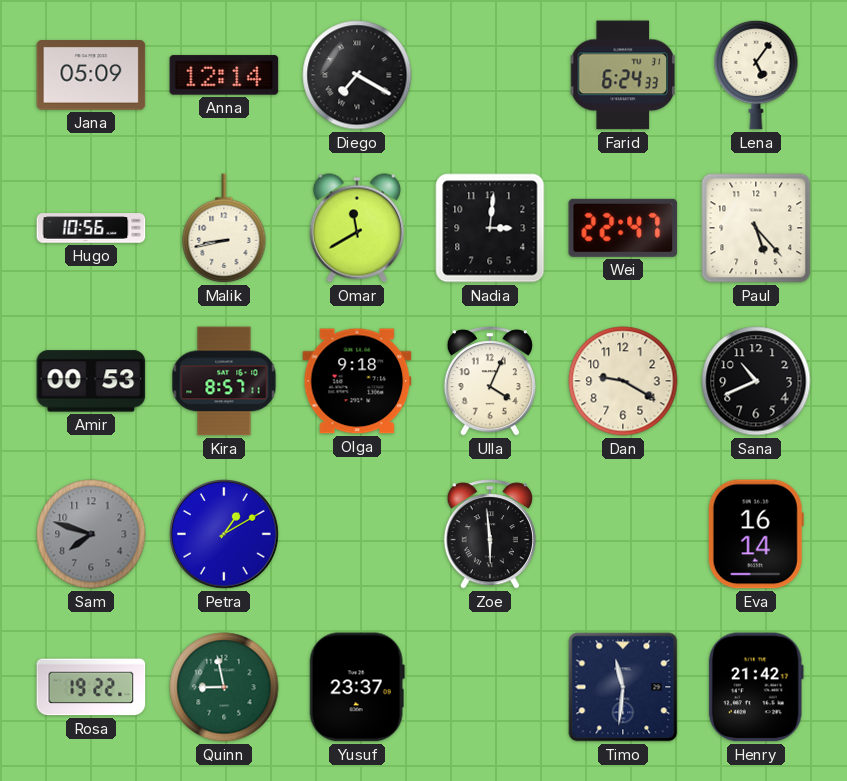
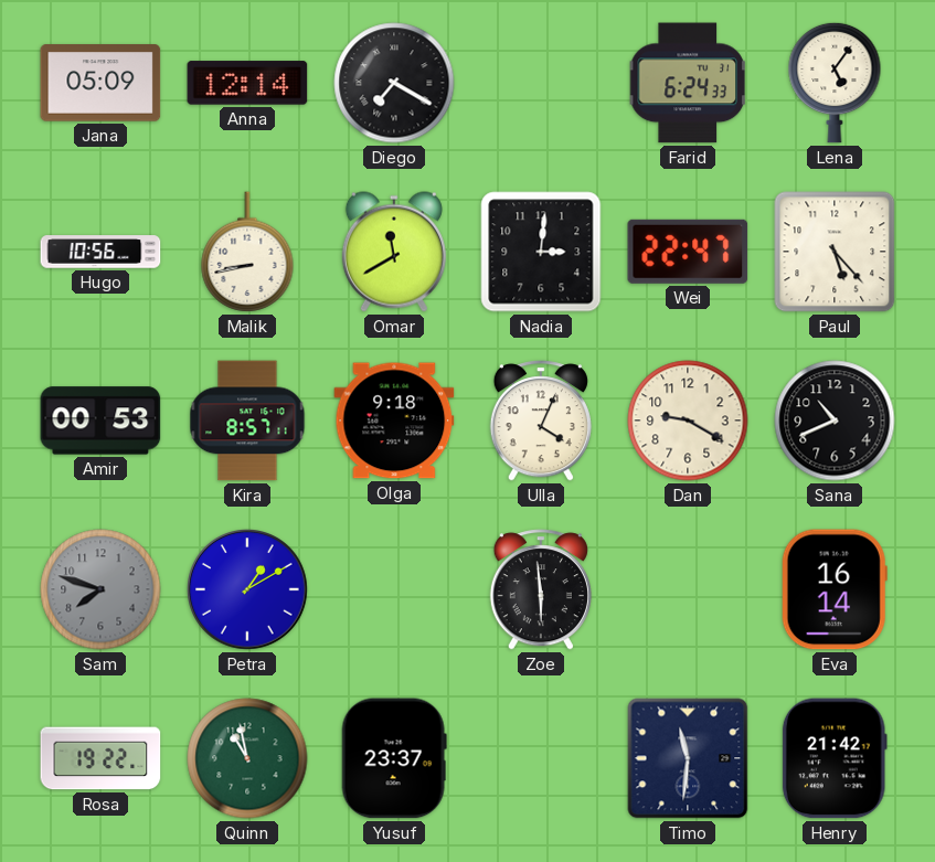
Quinn: 8:58 -> 10:58
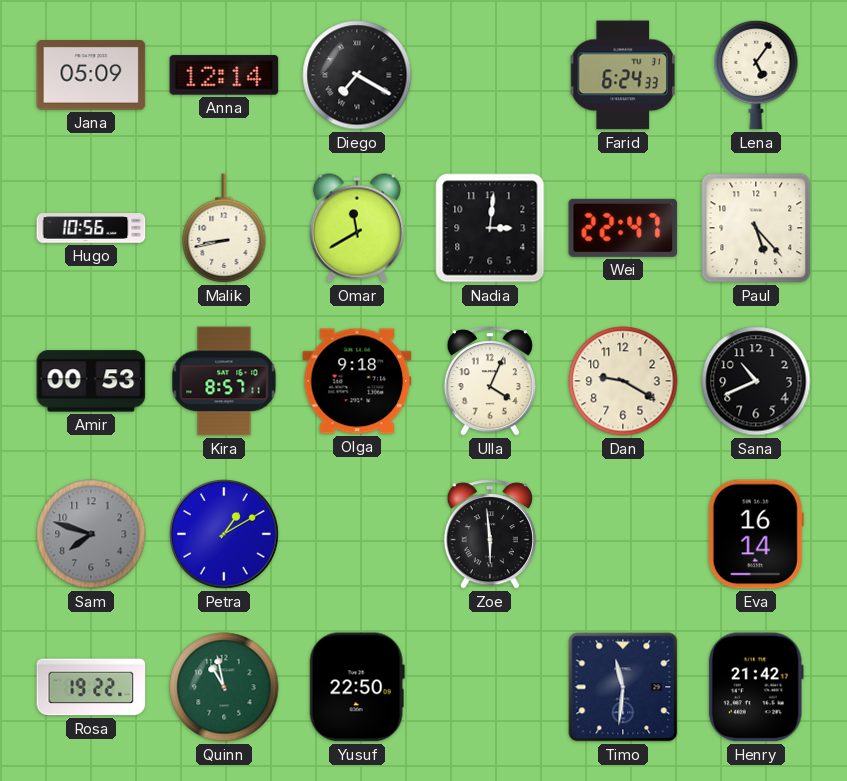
Yusuf: 23:37 -> 22:50
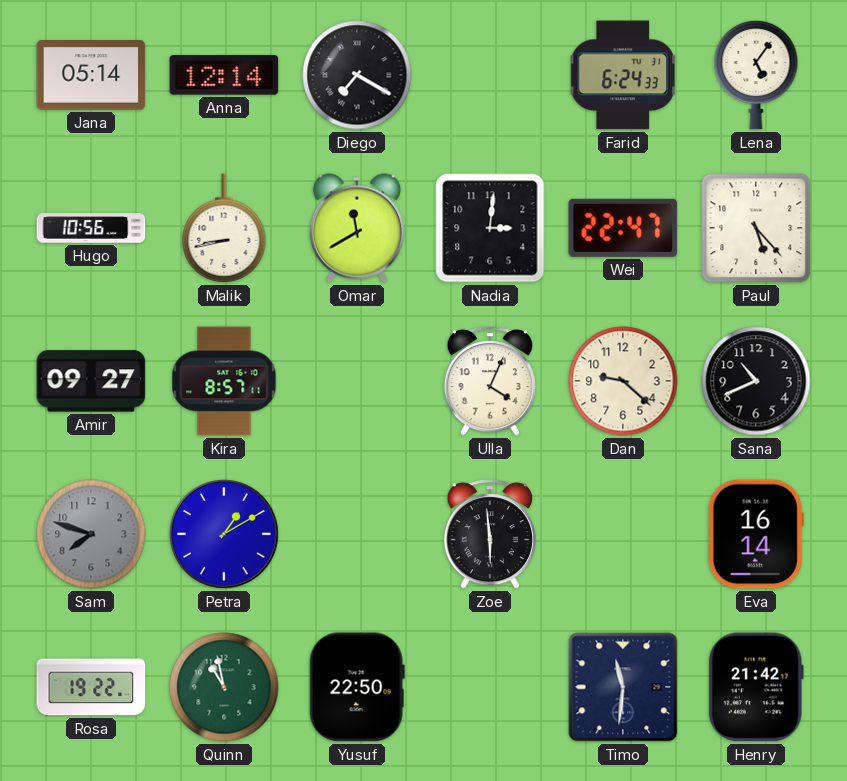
Jana: 05:09 -> 05:14
Amir: 00:53 -> 09:27
Olga: 9:18 -> none
Dan: 9:20 -> 9:22
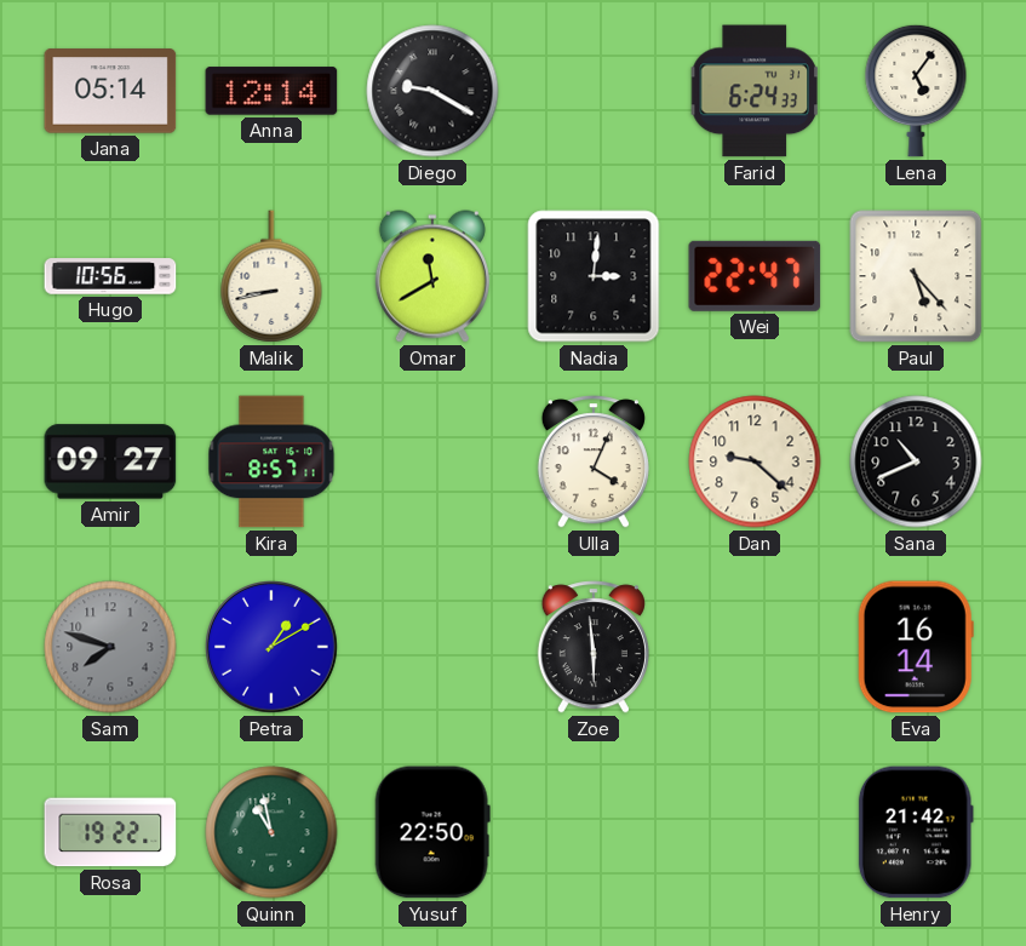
Diego: 7:20 -> 9:20
Timo: 11:31 -> none
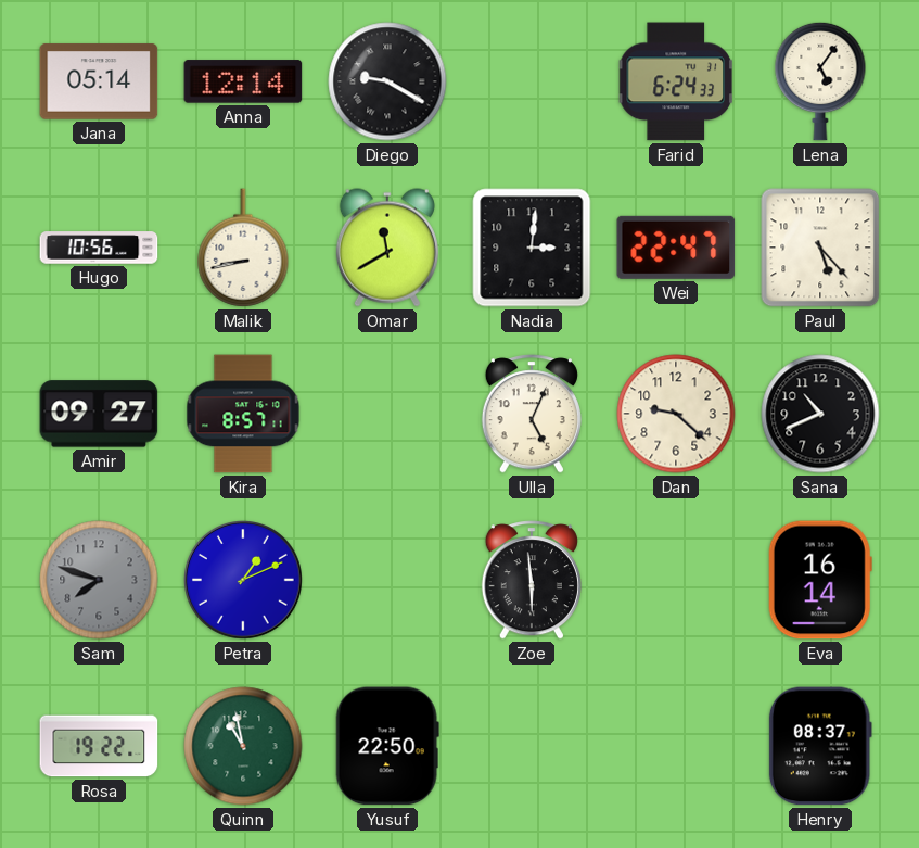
Ulla: 4:04 -> 5:04
Petra: 1:10 -> 1:11
Henry: 21:42 -> 08:37
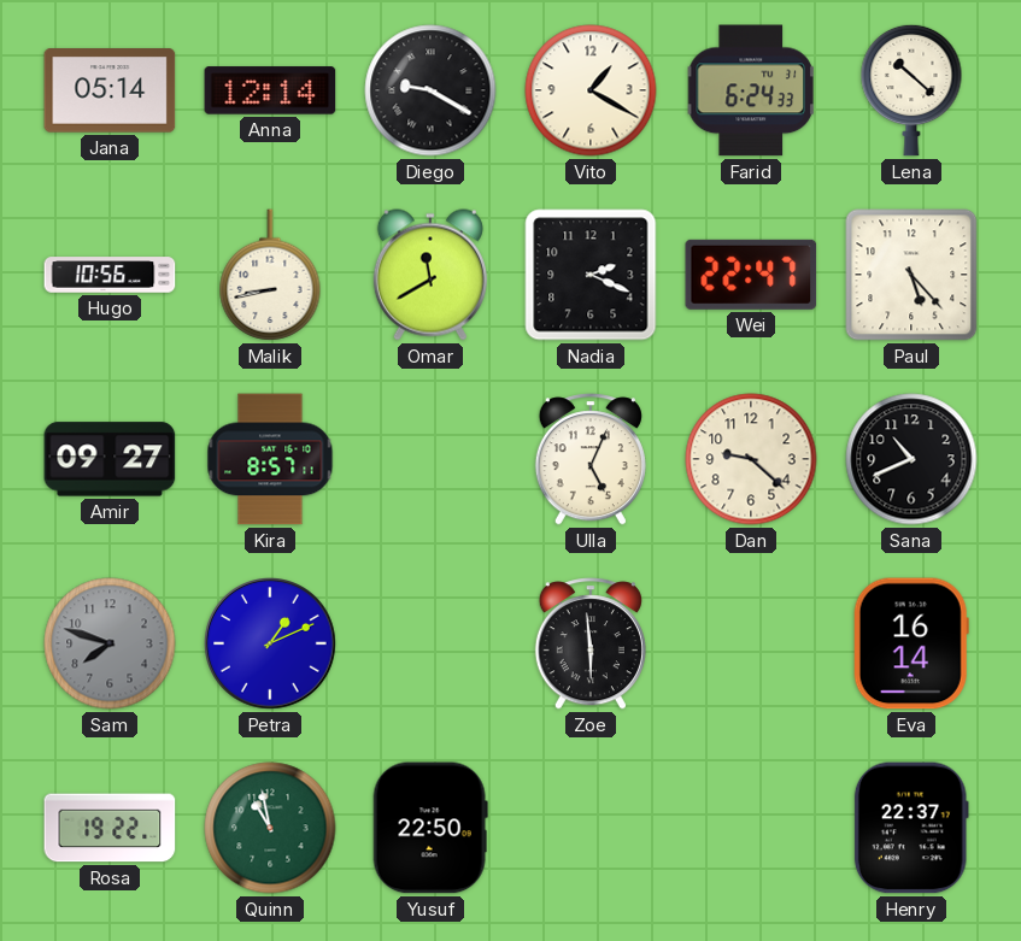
Vito: none -> 1:20
Lena: 5:06 -> 10:22
Nadia: 3:01 -> 2:19
Henry: 08:37 -> 22:37
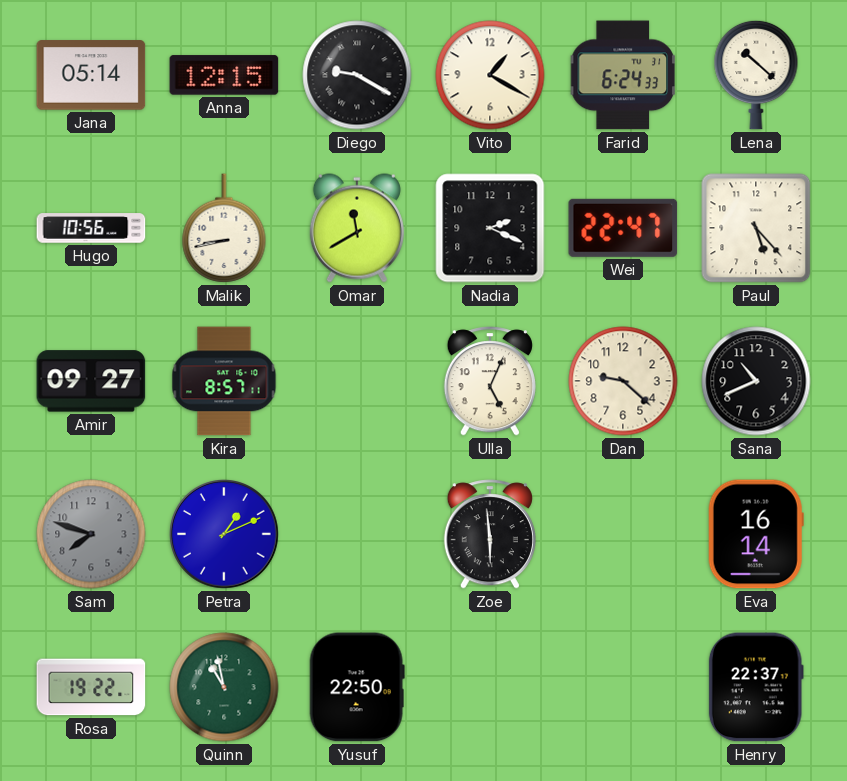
Anna: 12:14 -> 12:15
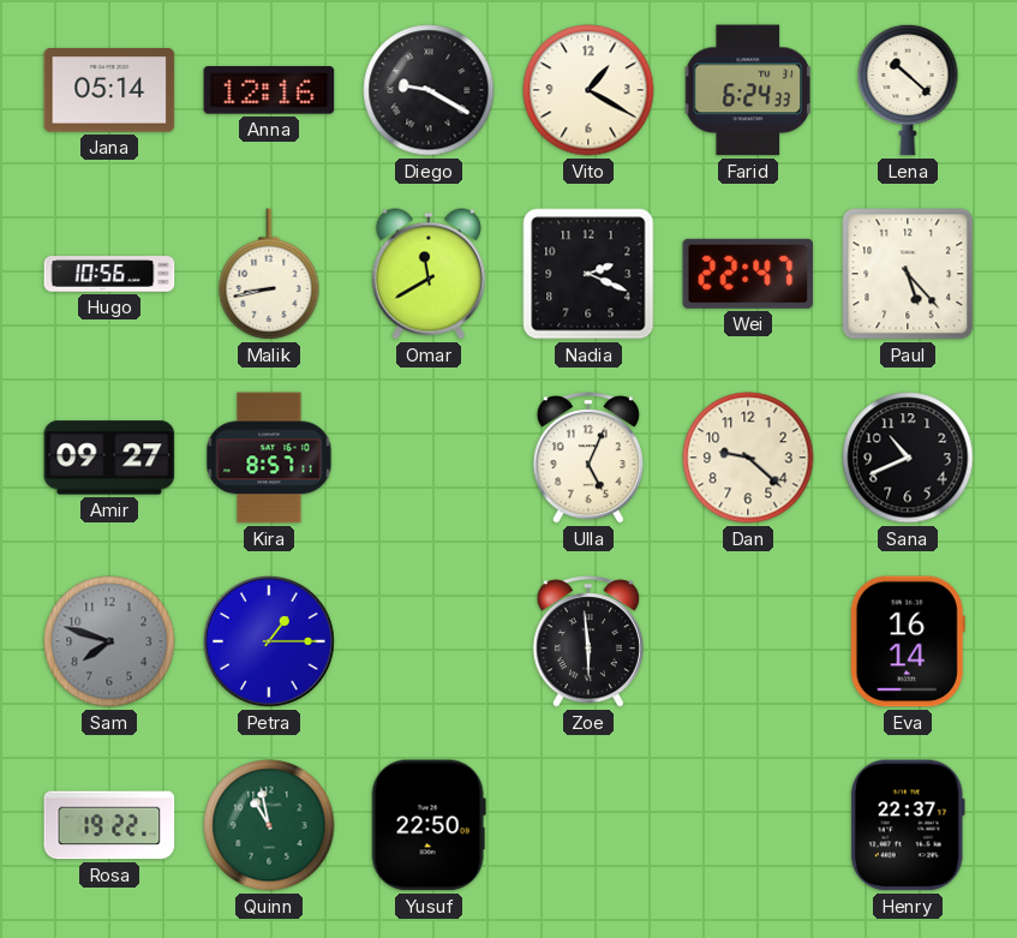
Anna: 12:15 -> 12:16
Petra: 1:11 -> 1:15
